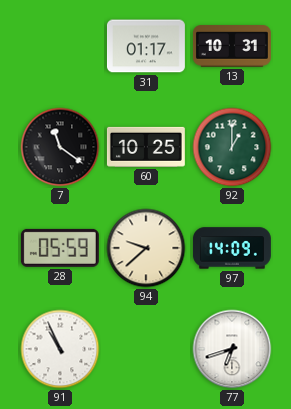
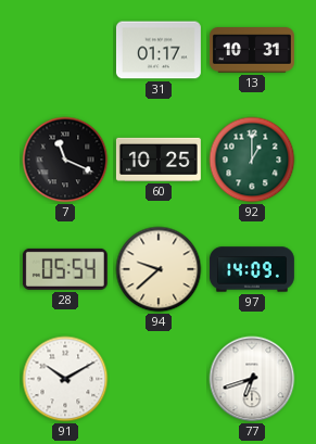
7: 11:21 -> 11:19
28: 05:59 -> 05:54
91: 10:56 -> 10:10
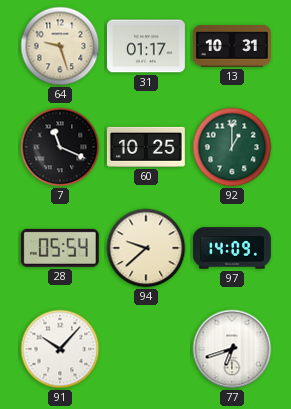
64: none -> 9:27
91: 10:10 -> 10:07
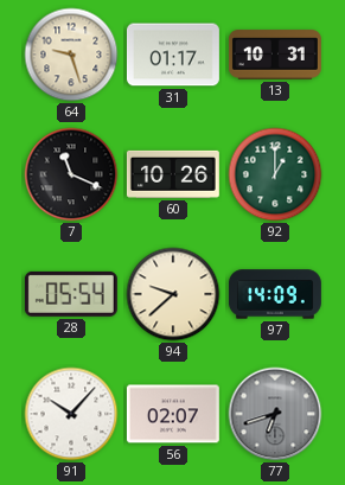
60: 10:25 -> 10:26
56: none -> 02:07
77 dial: white -> grey
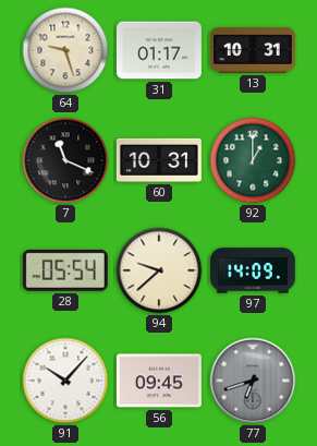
60: 10:26 -> 10:31
56: 02:07 -> 09:45
